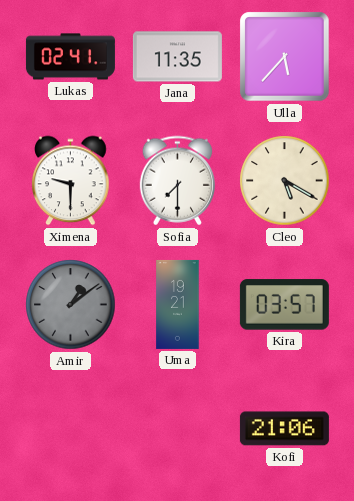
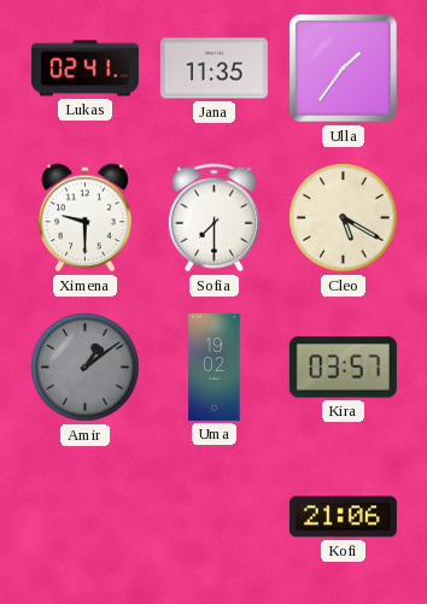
Ulla: 5:37 -> 1:36
Uma: 19:21 -> 19:02
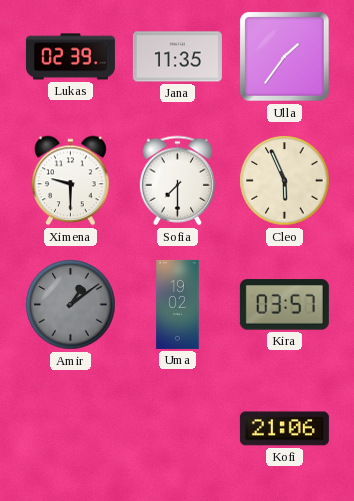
Lukas: 02:41 -> 02:39
Cleo: 5:20 -> 5:56
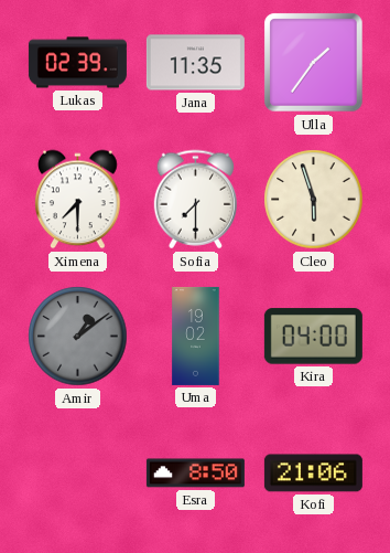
Ximena: 9:30 -> 7:30
Cleo: 5:56 -> 5:57
Kira: 03:57 -> 04:00
Esra: none -> 8:50
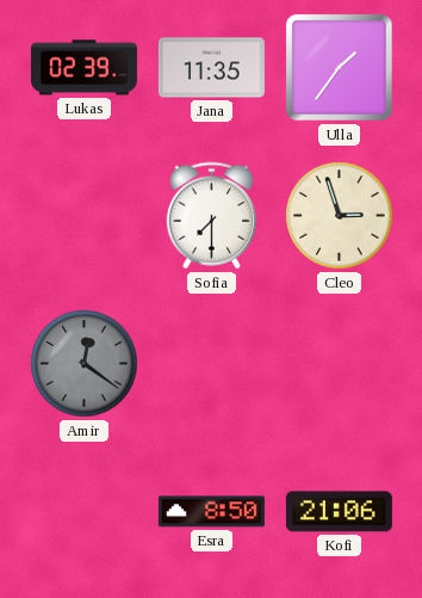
Ximena: 7:30 -> none
Cleo: 5:57 -> 2:57
Amir: 1:09 -> 12:21
Uma: 19:02 -> none
Kira: 04:00 -> none
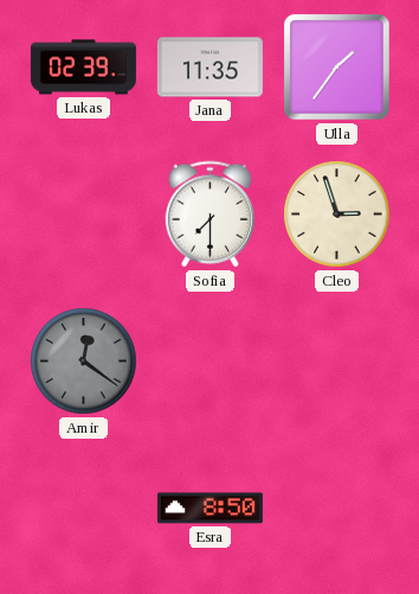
Kofi: 21:06 -> none
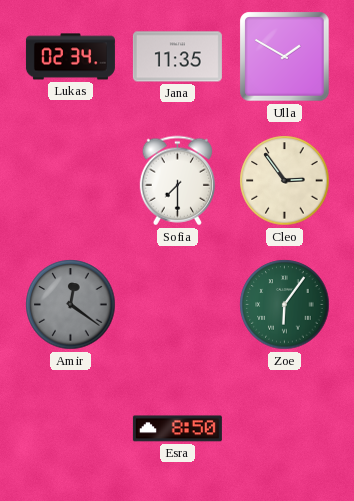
Lukas: 02:39 -> 02:34
Ulla: 1:36 -> 1:50
Cleo: 2:57 -> 2:54
Zoe: none -> 6:06
